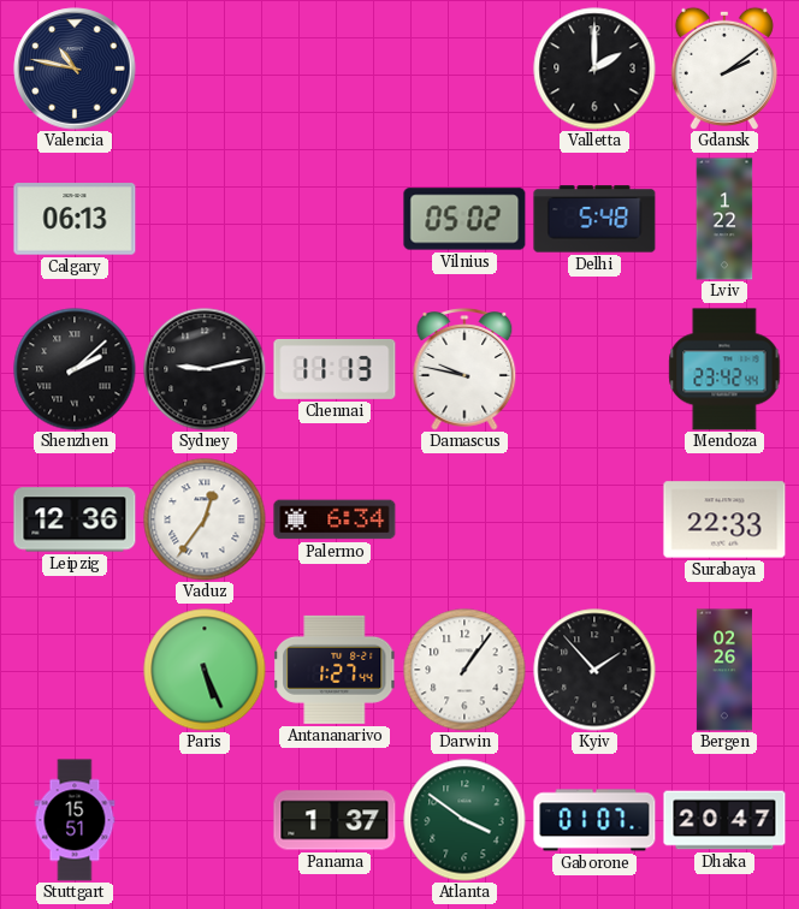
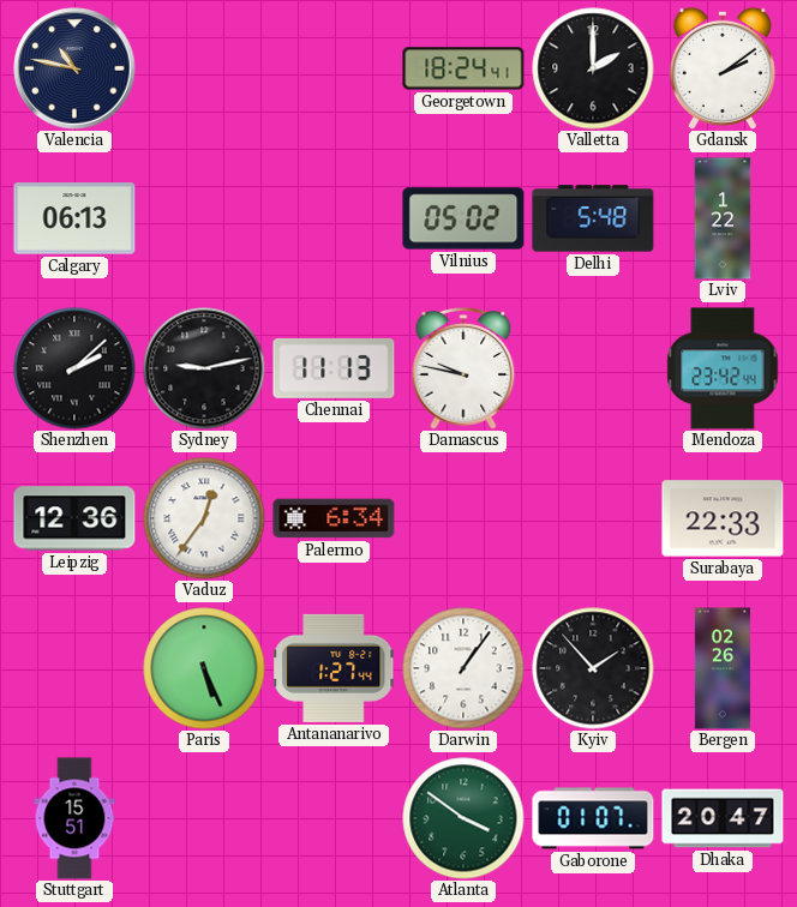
Georgetown: none -> 18:24
Panama: 1:37 -> none
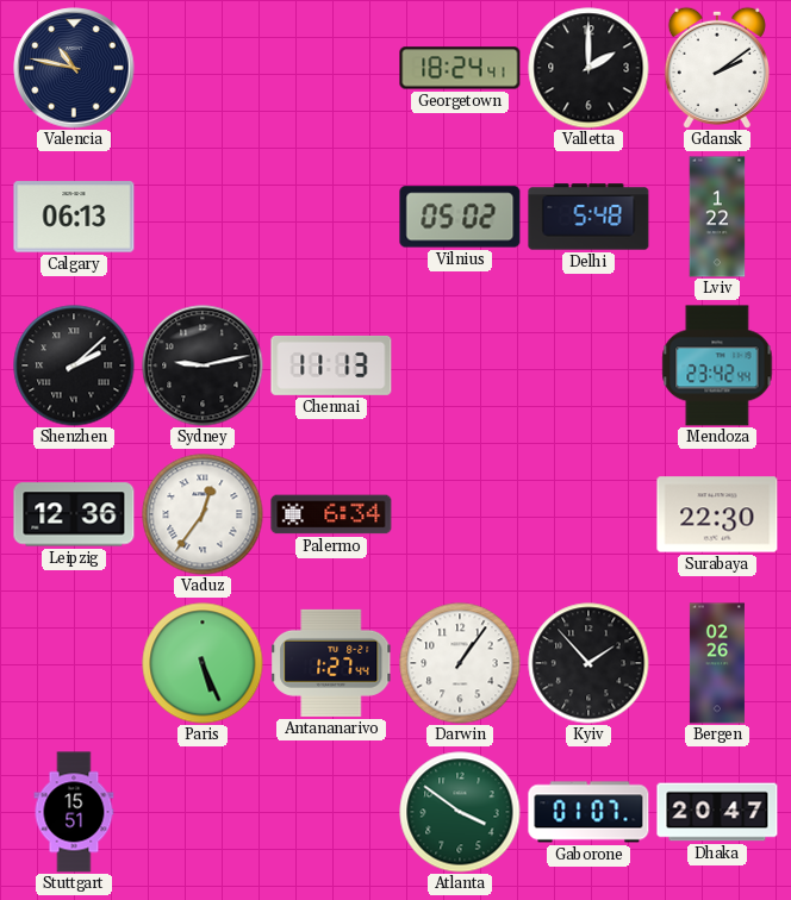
Damascus: 9:47 -> none
Surabaya: 22:33 -> 22:30
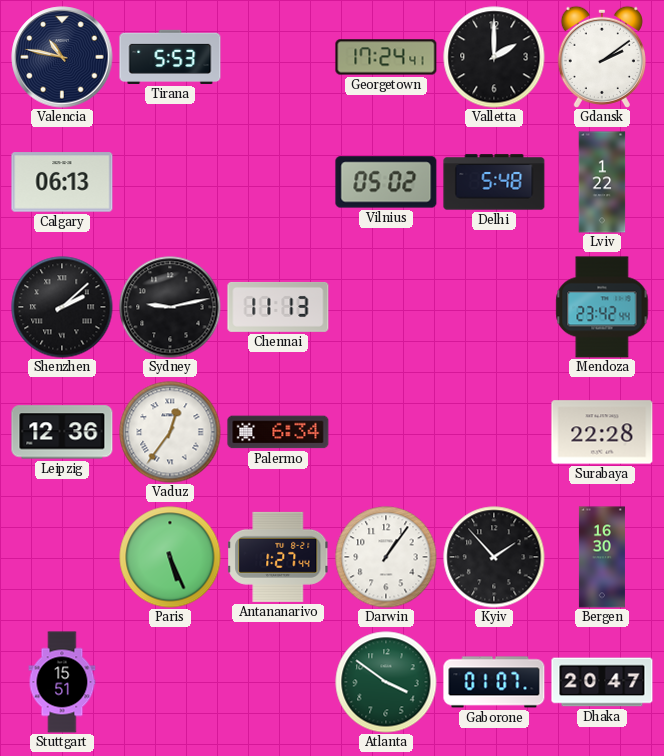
Tirana: none -> 5:53
Georgetown: 18:24 -> 17:24
Surabaya: 22:30 -> 22:28
Bergen: 02:26 -> 16:30
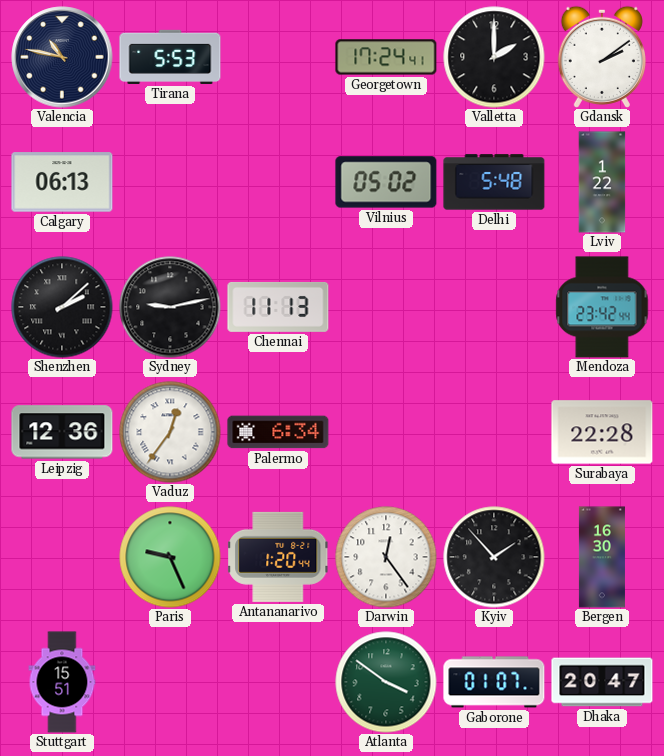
Paris: 5:26 -> 9:26
Antananarivo: 1:27 -> 1:20
Darwin: 1:06 -> 12:24
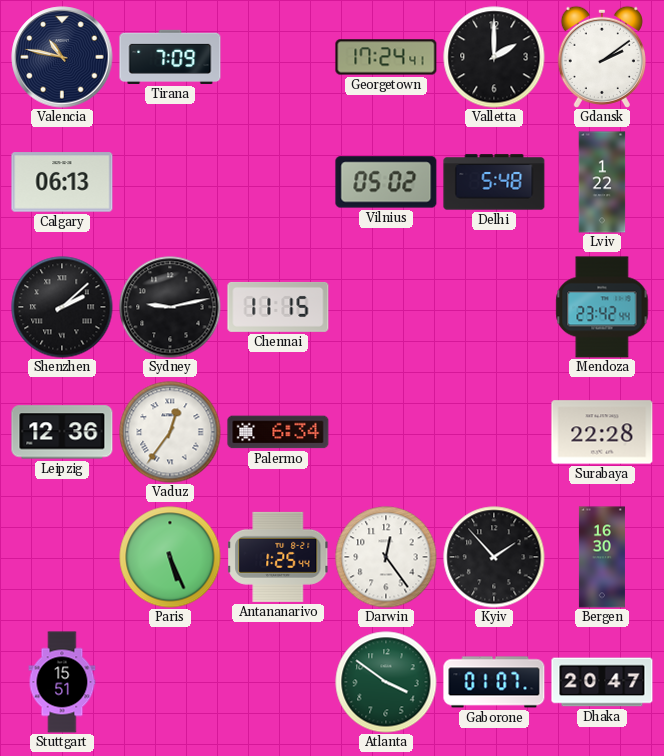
Tirana: 5:53 -> 7:09
Chennai: 11:13 -> 11:15
Paris: 9:26 -> 5:26
Antananarivo: 1:20 -> 1:25
